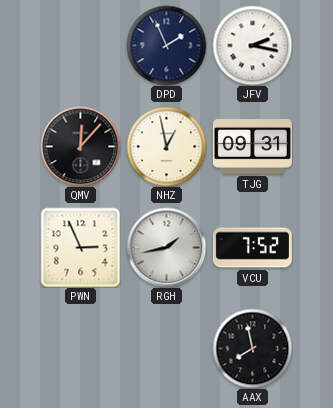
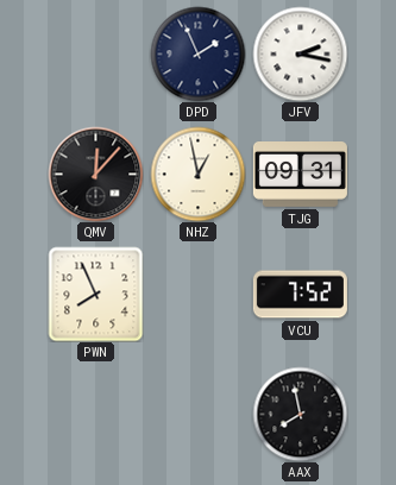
PWN: 2:56 -> 7:56
RGH: 1:43 -> none
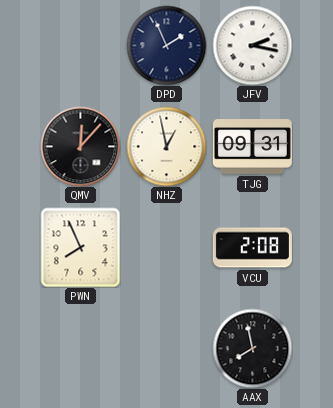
VCU: 7:52 -> 2:08
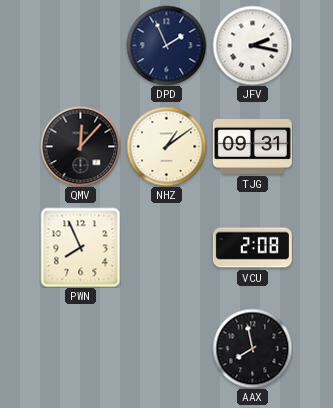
NHZ: 12:58 -> 1:09
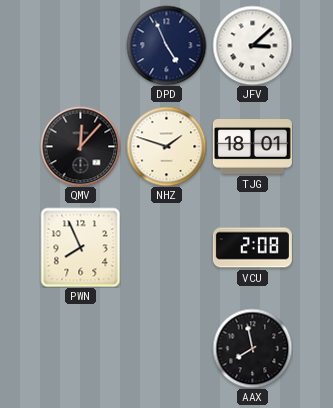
DPD: 1:56 -> 4:56
JFV: 2:17 -> 3:08
NHZ: 1:09 -> 1:48
TJG: 09:31 -> 18:01
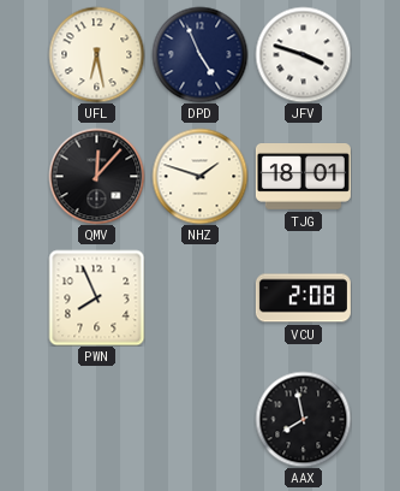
UFL: none -> 6:28
JFV: 3:08 -> 3:48
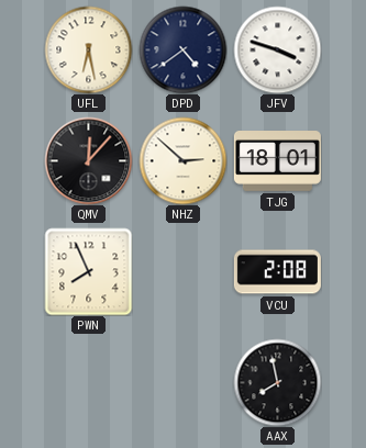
DPD: 4:56 -> 4:39
NHZ: 1:48 -> 2:52
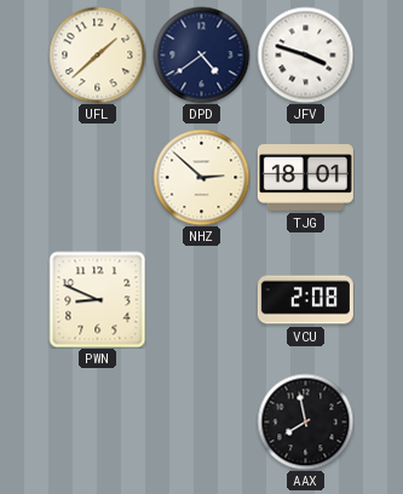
UFL: 6:28 -> 1:38
QMV: 12:07 -> none
PWN: 7:56 -> 8:49
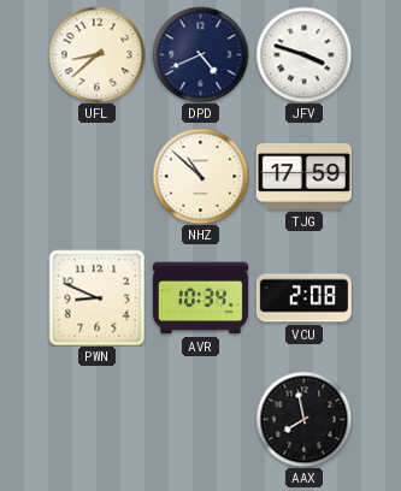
UFL: 1:38 -> 8:38
DPD: 4:39 -> 4:41
NHZ: 2:52 -> 10:52
TJG: 18:01 -> 17:59
AVR: none -> 10:34
